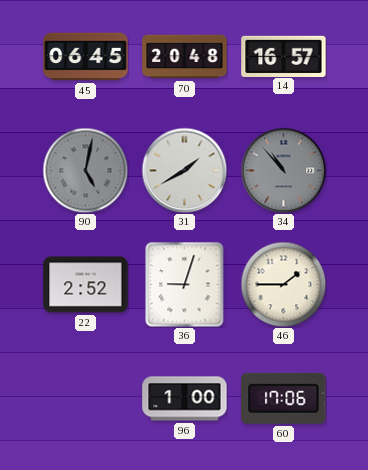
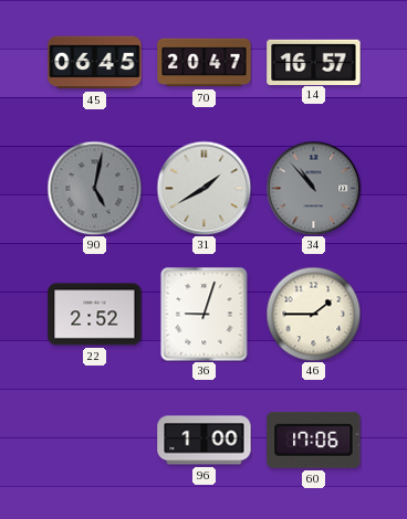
70: 20:48 -> 20:47
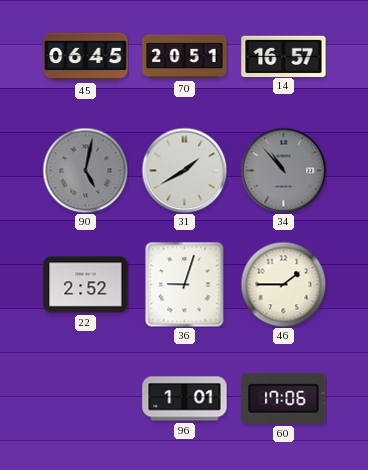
70: 20:47 -> 20:51
96: 1:00 -> 1:01
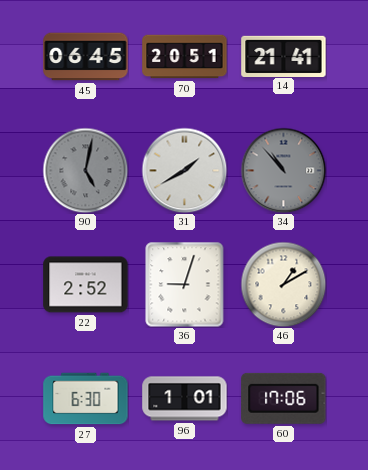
14: 16:57 -> 21:41
46: 1:45 -> 1:10
27: none -> 6:30
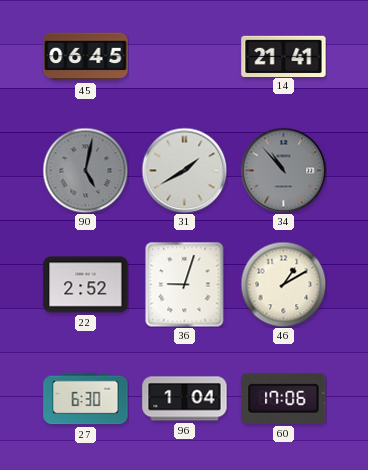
70: 20:51 -> none
96: 1:01 -> 1:04
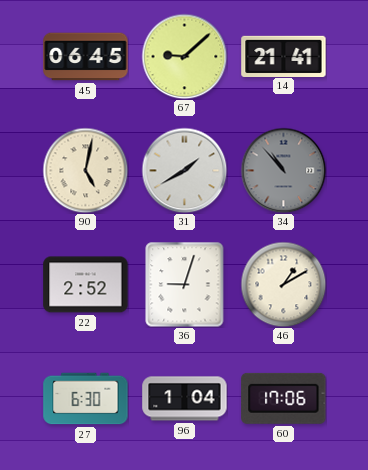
67: none -> 9:08
90 dial: grey -> cream
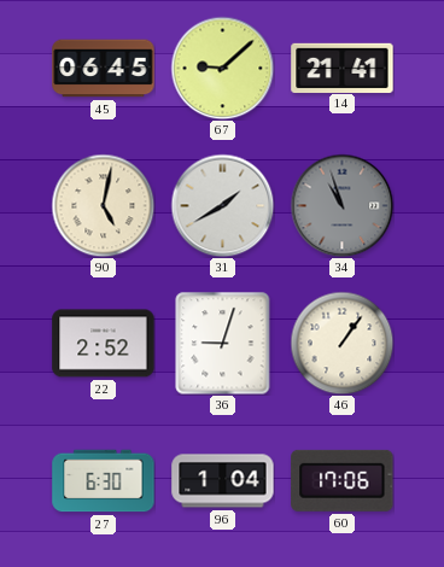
34: 10:53 -> 10:57
46: 1:10 -> 1:06
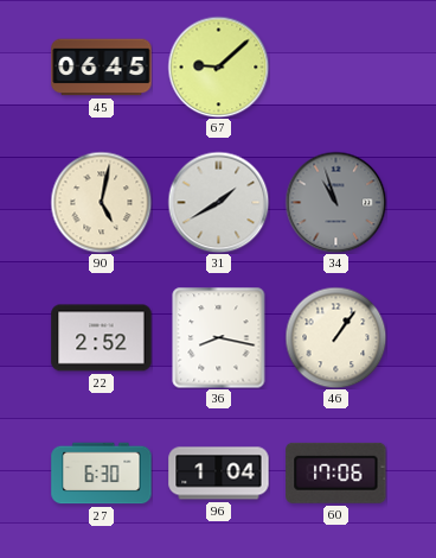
14: 21:41 -> none
36: 9:03 -> 8:17
